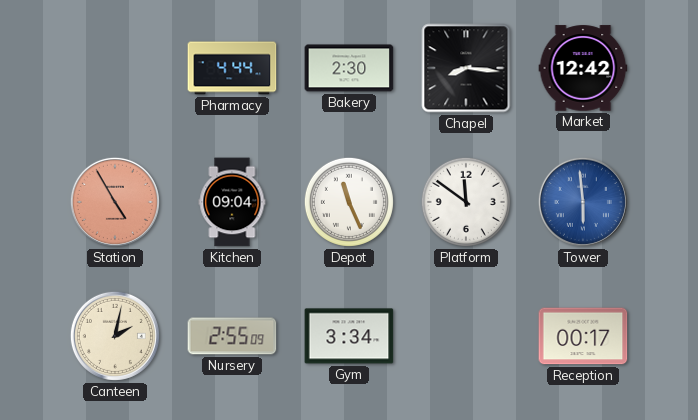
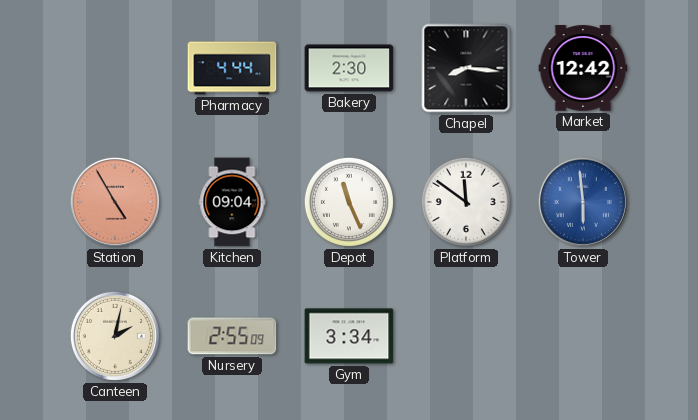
Reception: 00:17 -> none
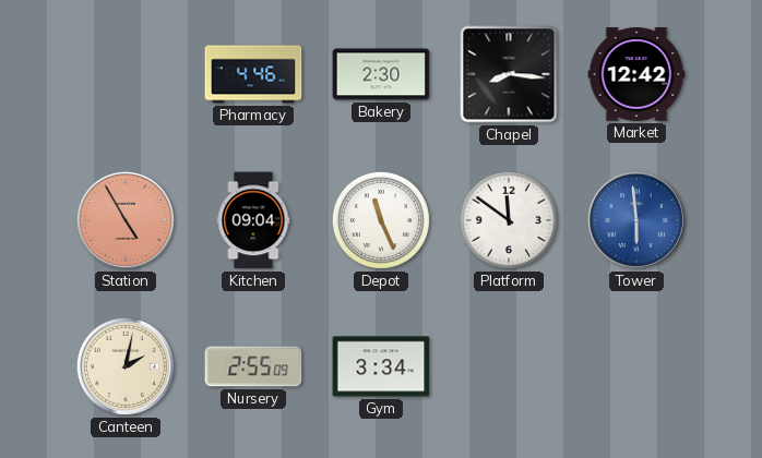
Pharmacy: 4:44 -> 4:46
